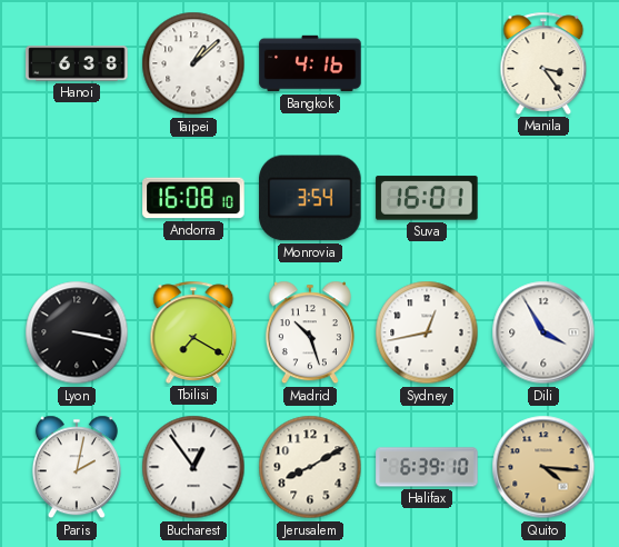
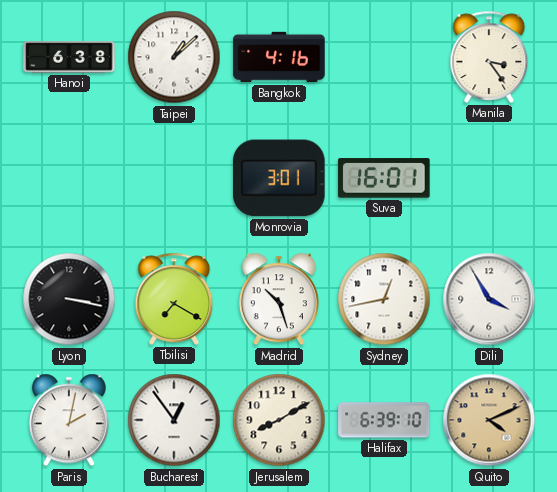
Andorra: 16:08 -> none
Monrovia: 3:54 -> 3:01
Quito: 4:16 -> 4:11
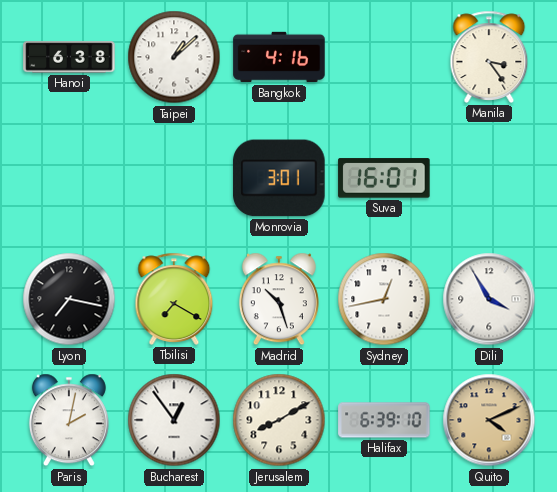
Lyon: 3:17 -> 7:17
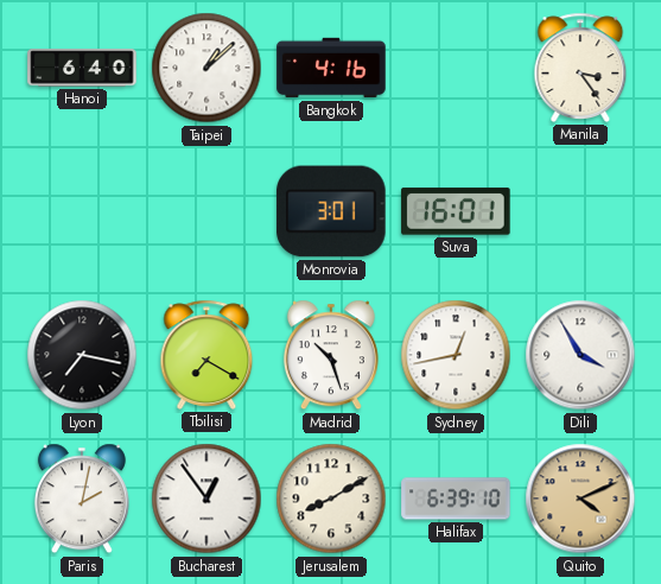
Hanoi: 6:38 -> 6:40
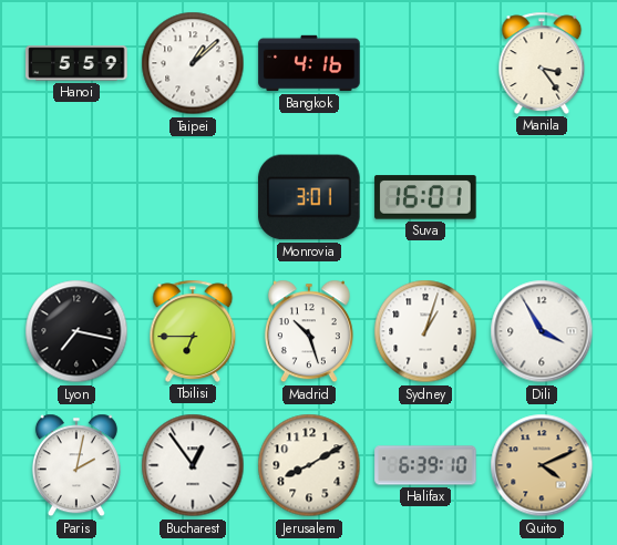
Hanoi: 6:40 -> 5:59
Tbilisi: 7:20 -> 6:45
Sydney: 12:43 -> 1:03
